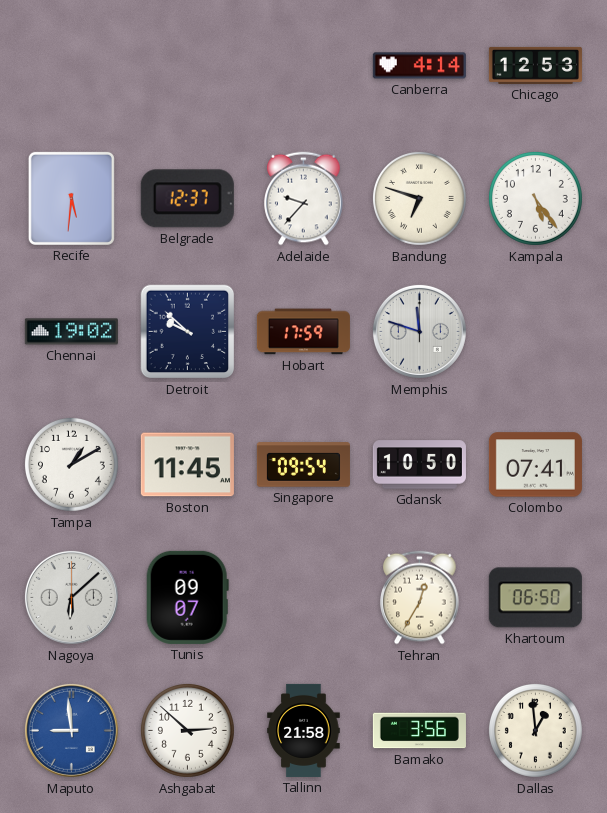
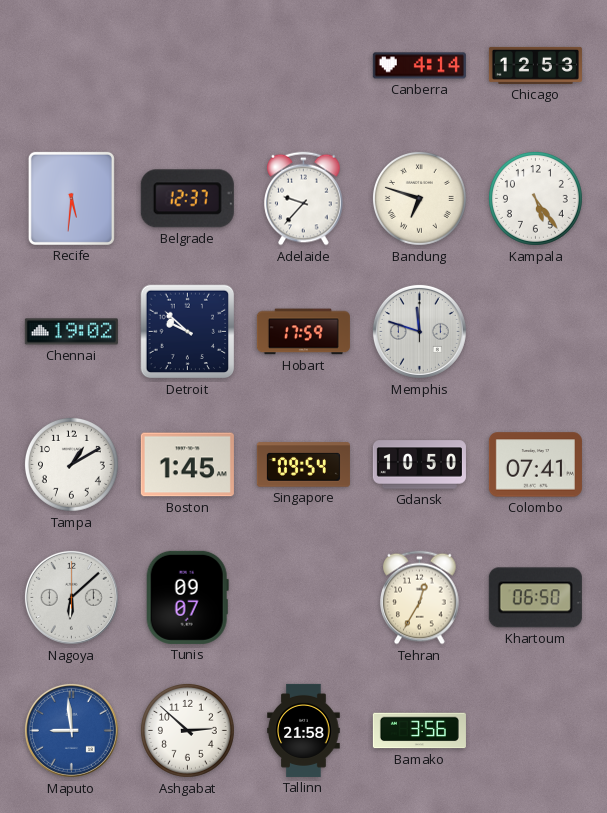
Boston: 11:45 -> 1:45
Dallas: 12:59 -> none
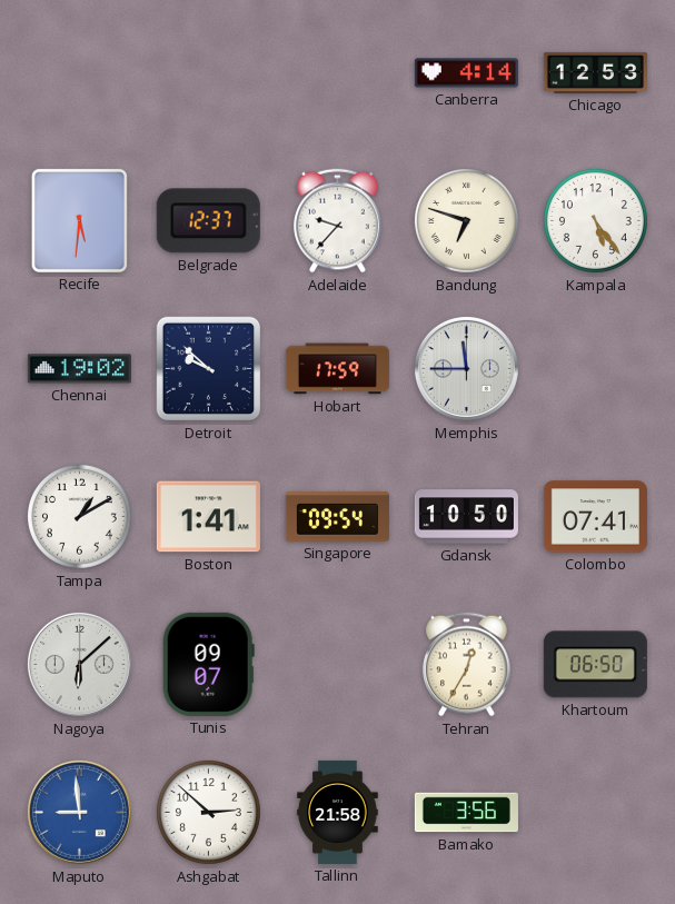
Memphis: 11:48 -> 11:45
Boston: 1:45 -> 1:41
